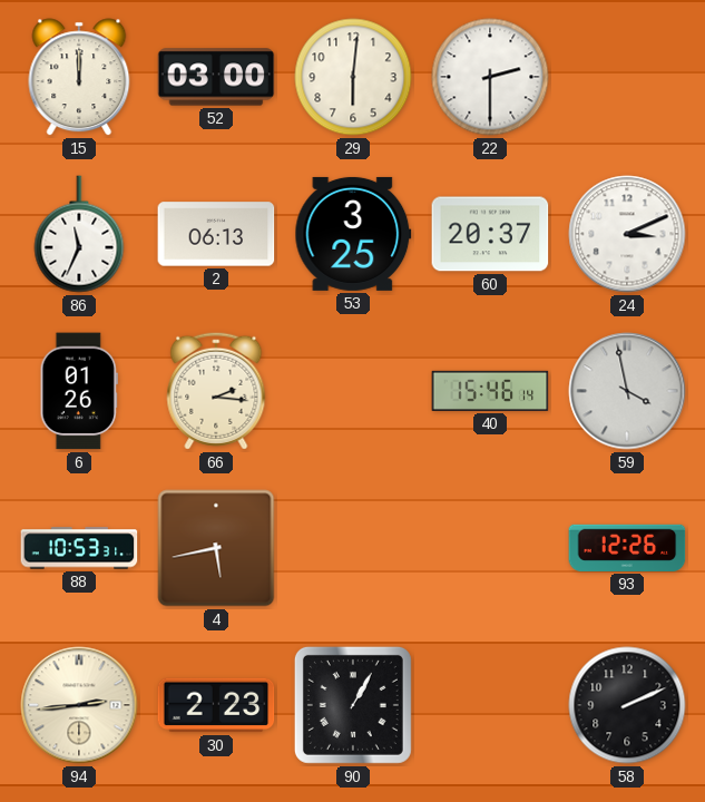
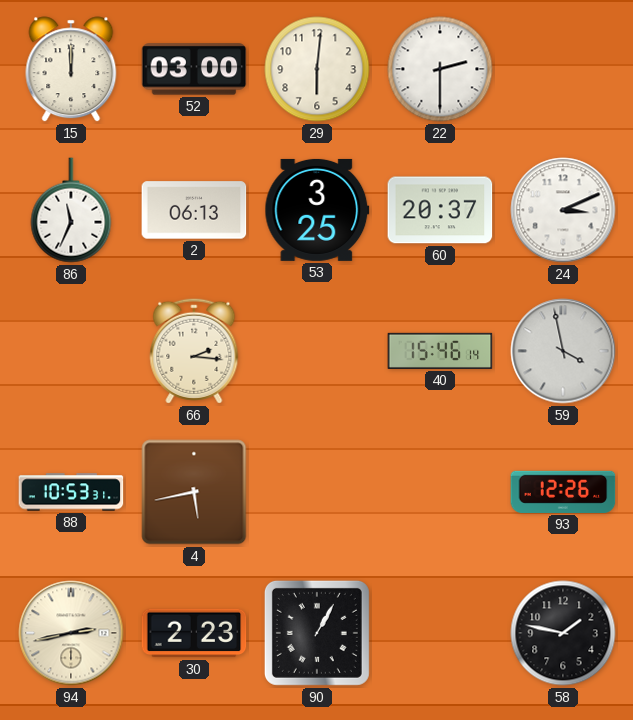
6: 01:26 -> none
94: 2:44 -> 2:43
58: 2:11 -> 1:47
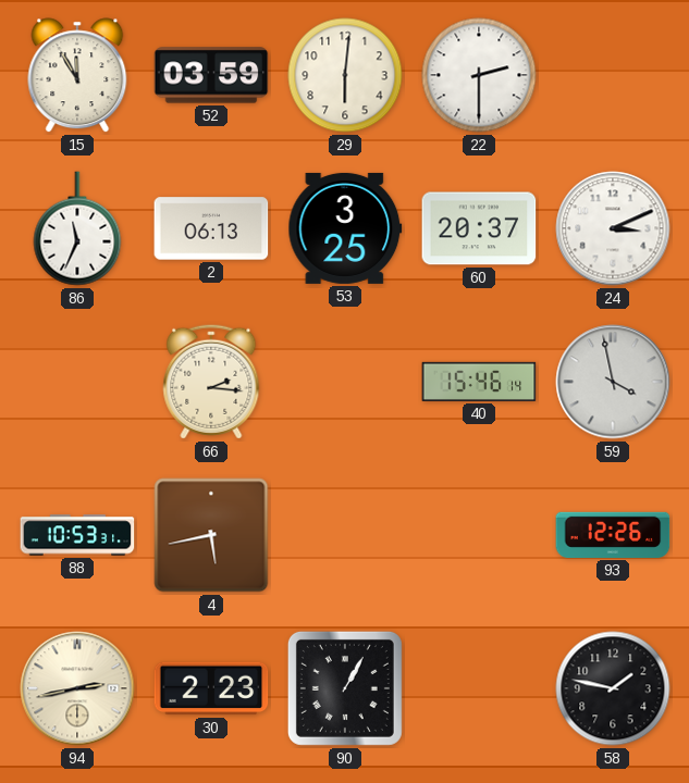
15: 12:00 -> 11:55
52: 03:00 -> 03:59
